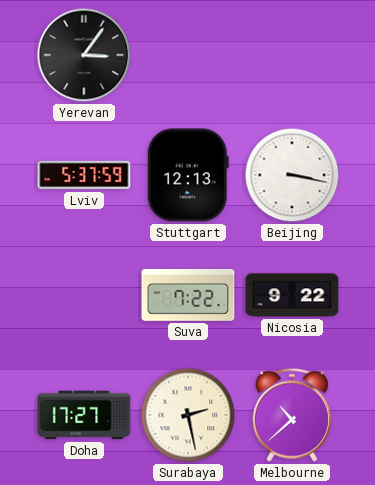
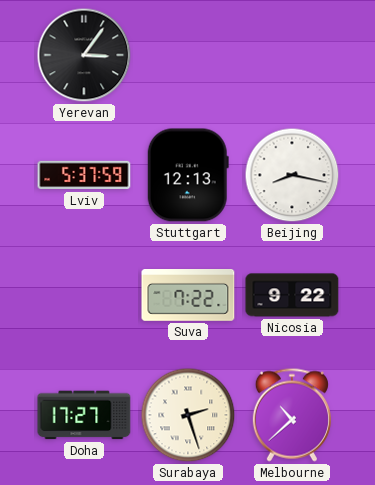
Beijing: 3:17 -> 8:17
Surabaya: 2:28 -> 2:27
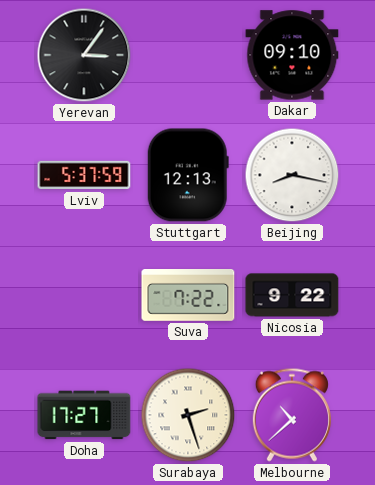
Dakar: none -> 09:10
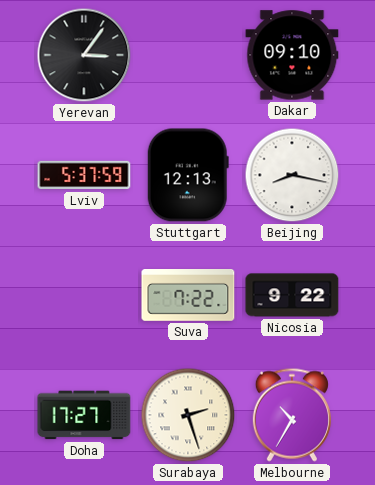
Melbourne: 10:38 -> 10:35
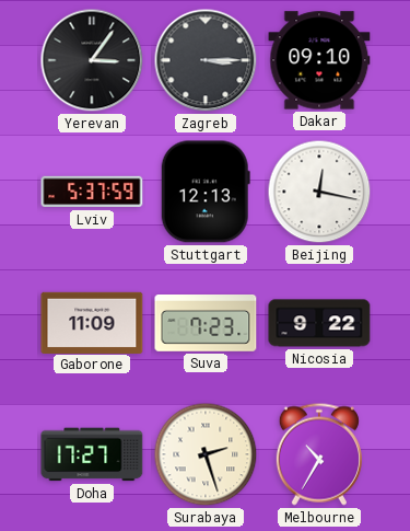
Zagreb: none -> 3:15
Beijing: 8:17 -> 12:17
Gaborone: none -> 11:09
Suva: 7:22 -> 7:23
